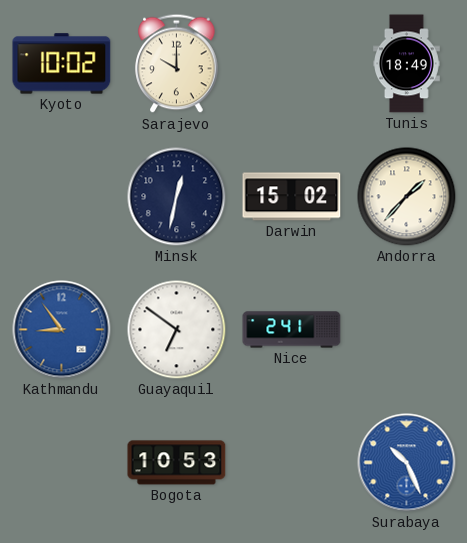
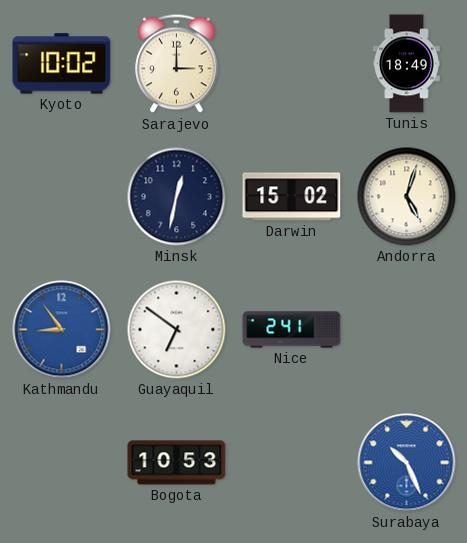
Sarajevo: 10:00 -> 3:00
Andorra: 1:37 -> 5:03
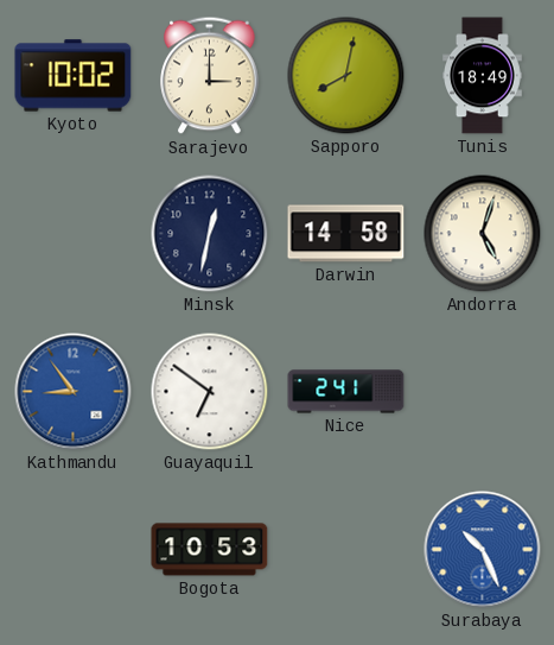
Sapporo: none -> 8:02
Darwin: 15:02 -> 14:58
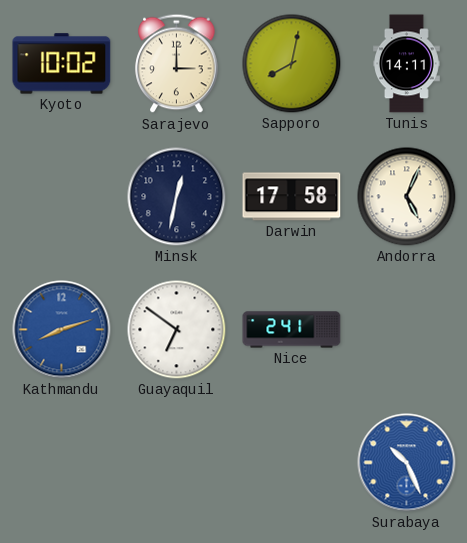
Tunis: 18:49 -> 14:11
Darwin: 14:58 -> 17:58
Andorra: 5:03 -> 5:04
Kathmandu: 8:54 -> 8:12
Bogota: 10:53 -> none
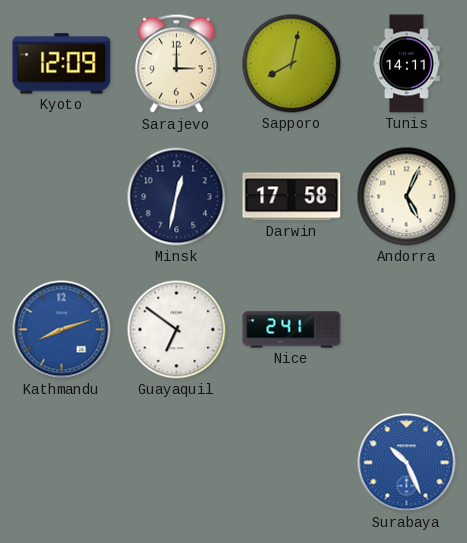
Kyoto: 10:02 -> 12:09
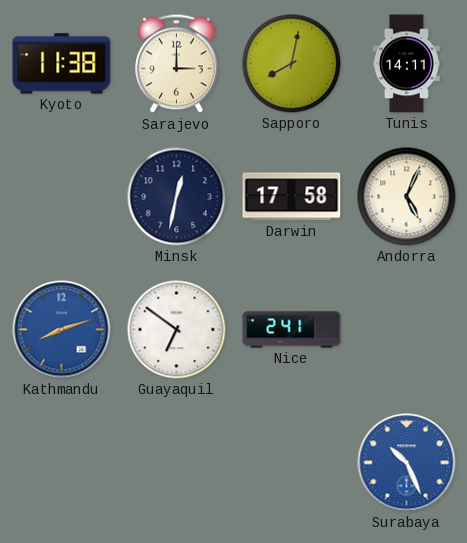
Kyoto: 12:09 -> 11:38
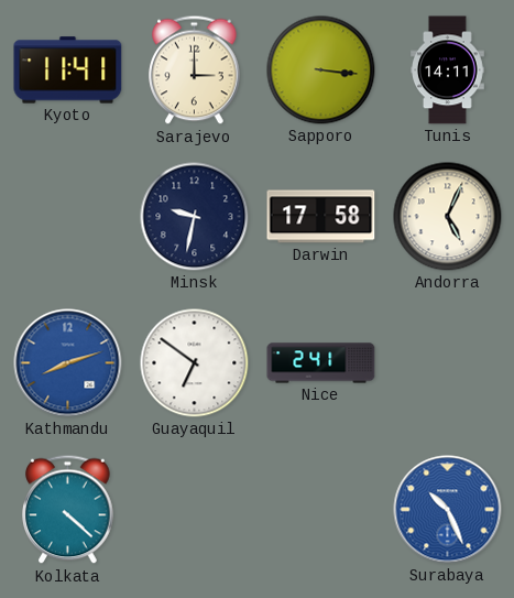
Kyoto: 11:38 -> 11:41
Sapporo: 8:02 -> 3:16
Minsk: 12:32 -> 9:32
Kolkata: none -> 4:22
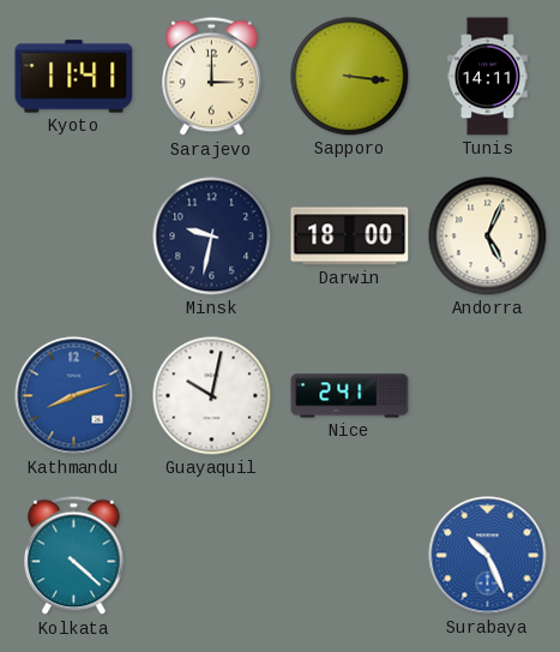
Darwin: 17:58 -> 18:00
Guayaquil: 6:51 -> 10:02
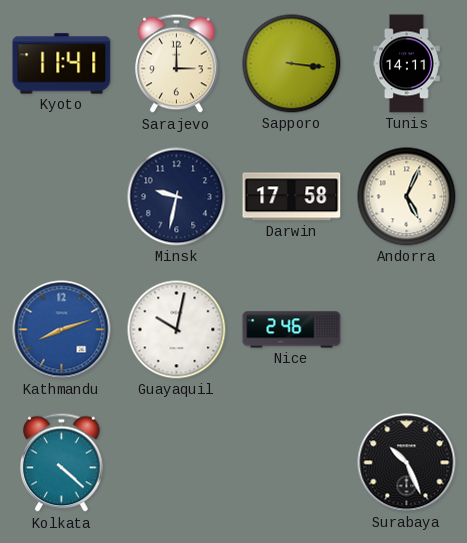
Darwin: 18:00 -> 17:58
Nice: 2:41 -> 2:46
Surabaya dial: blue -> black
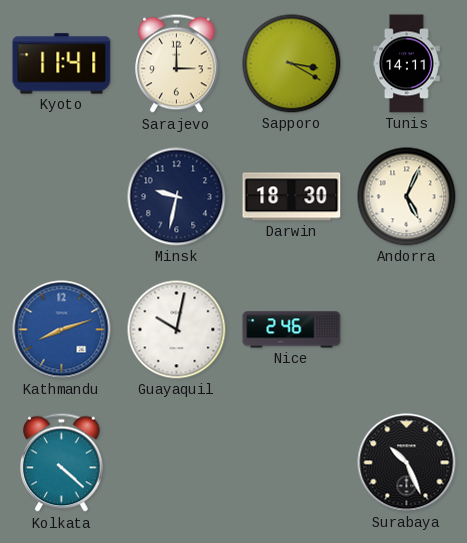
Sapporo: 3:16 -> 3:20
Darwin: 17:58 -> 18:30
